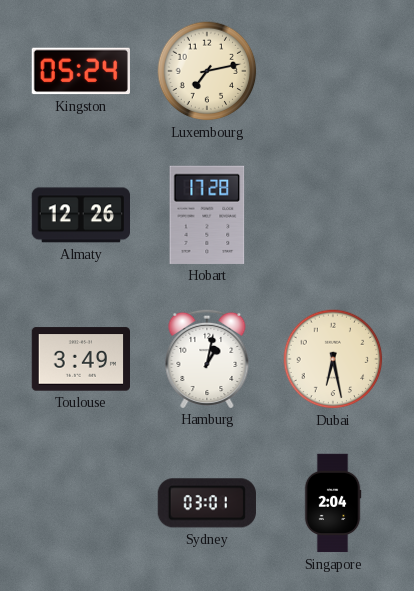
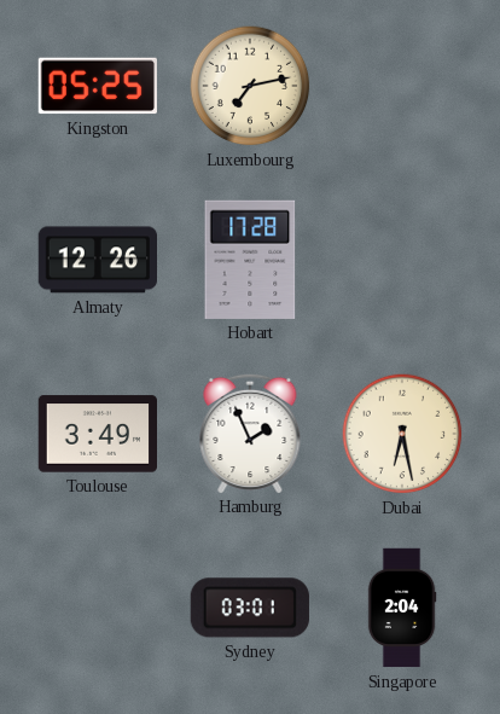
Kingston: 05:24 -> 05:25
Hamburg: 1:02 -> 1:56
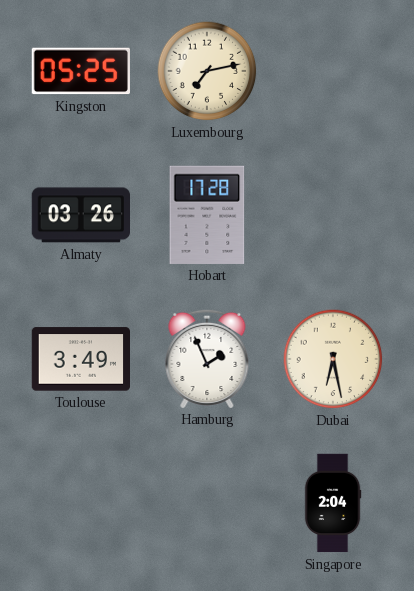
Almaty: 12:26 -> 03:26
Sydney: 03:01 -> none
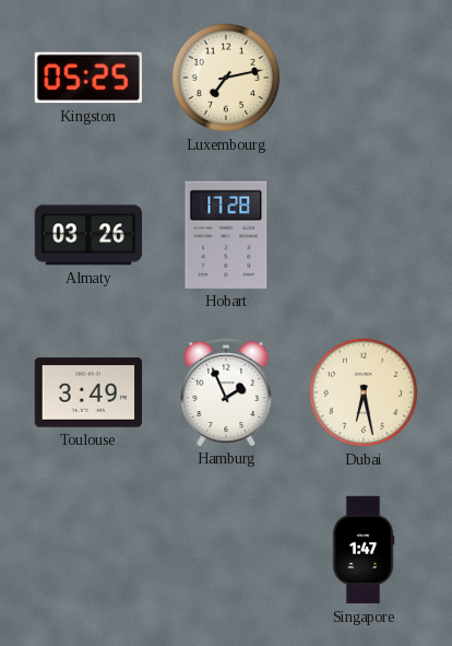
Singapore: 2:04 -> 1:47
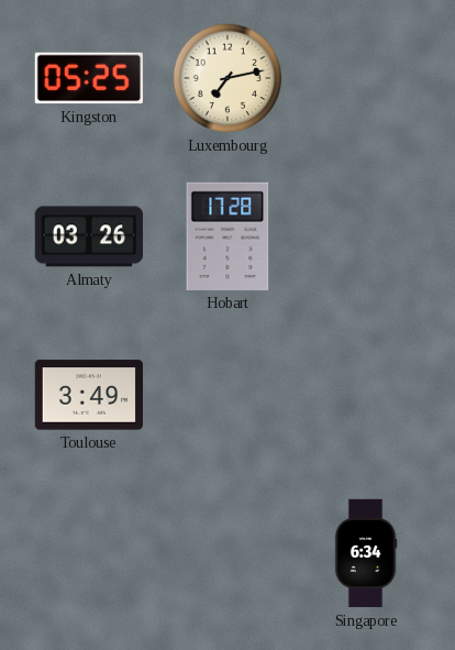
Hamburg: 1:56 -> none
Dubai: 6:28 -> none
Singapore: 1:47 -> 6:34
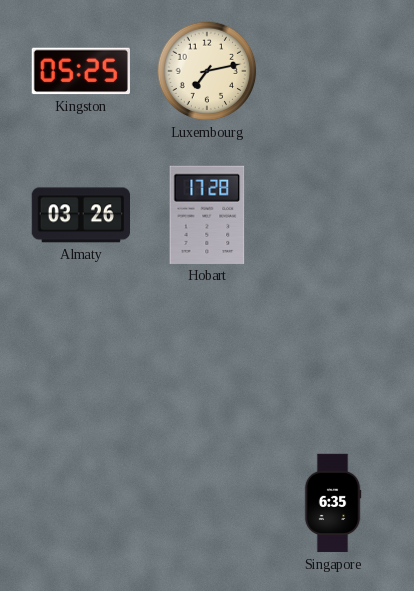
Toulouse: 3:49 -> none
Singapore: 6:34 -> 6:35
